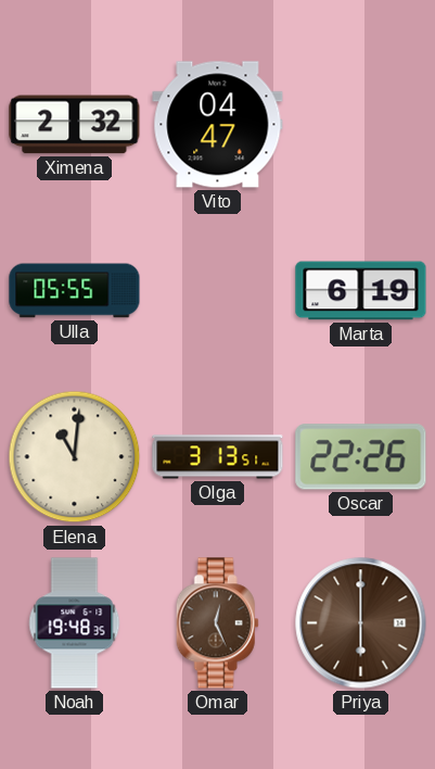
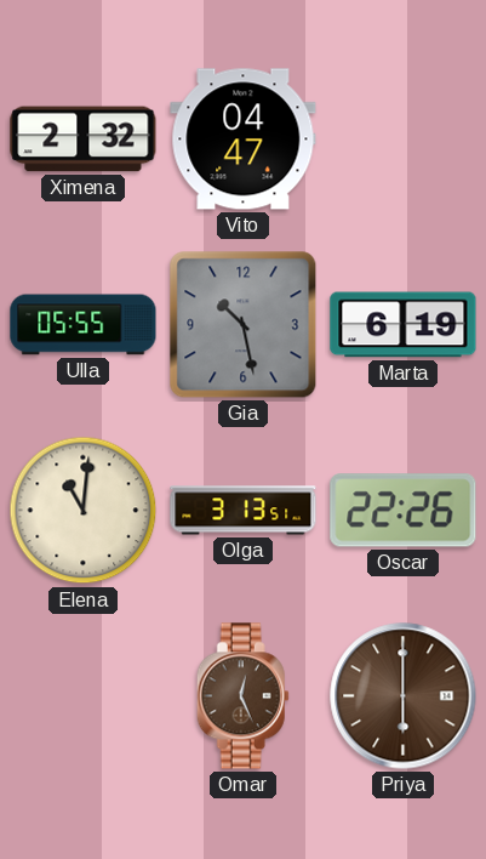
Gia: none -> 10:28
Noah: 19:48 -> none
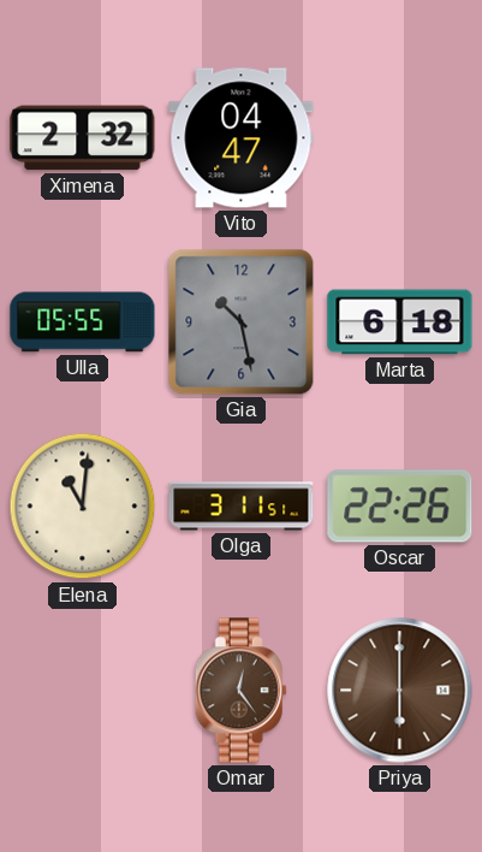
Marta: 6:19 -> 6:18
Olga: 3:13 -> 3:11
Omar: 12:26 -> 12:24
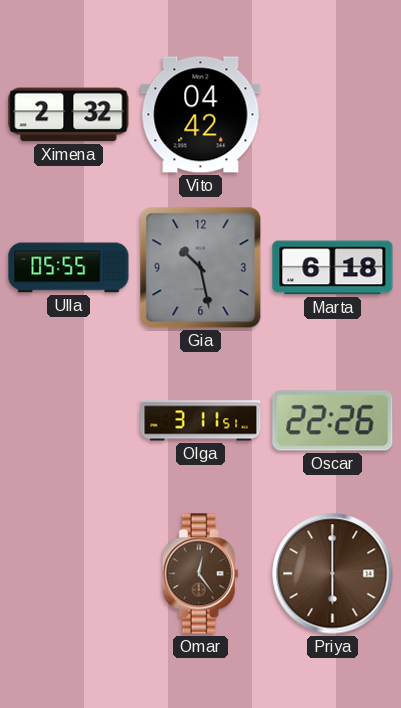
Vito: 04:47 -> 04:42
Elena: 11:01 -> none
